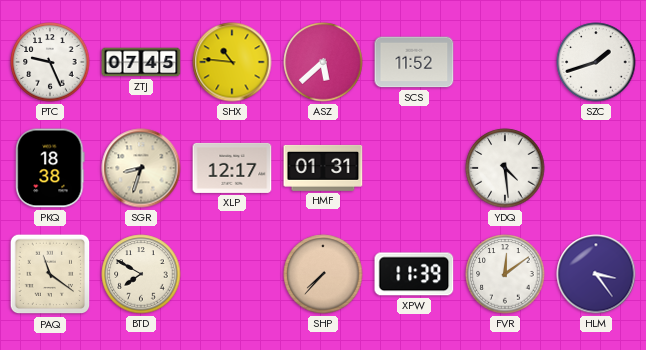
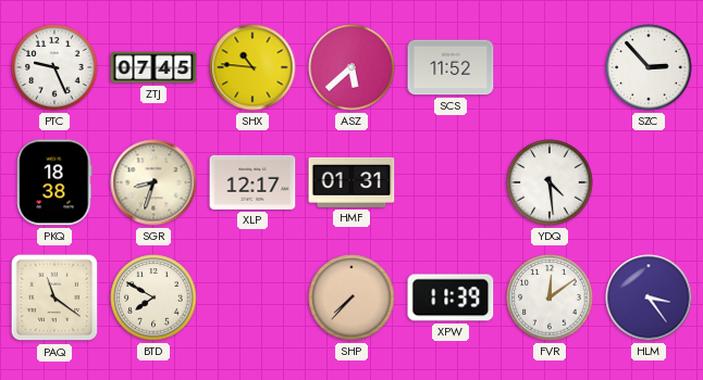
SZC: 1:42 -> 2:53
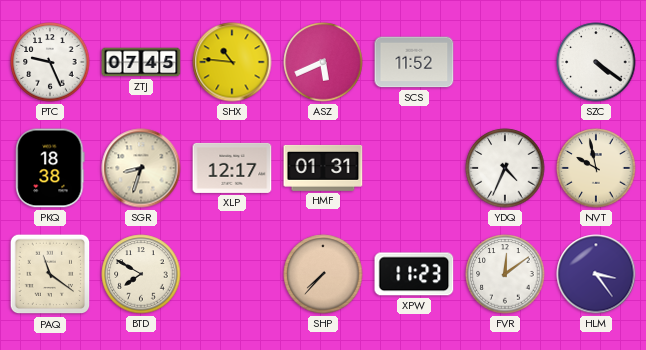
ASZ: 5:38 -> 5:41
SZC: 2:53 -> 4:21
YDQ: 4:29 -> 4:34
NVT: none -> 9:58
XPW: 11:39 -> 11:23
